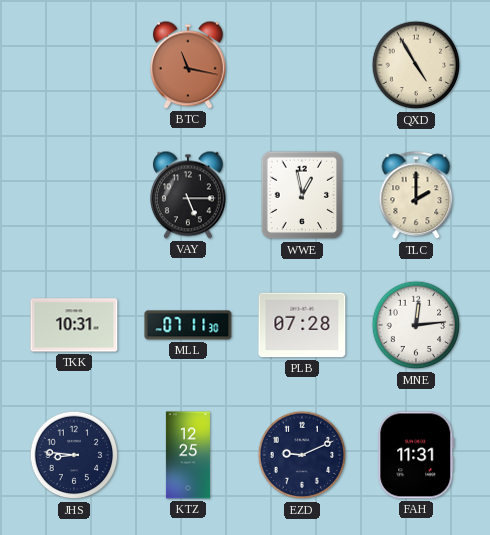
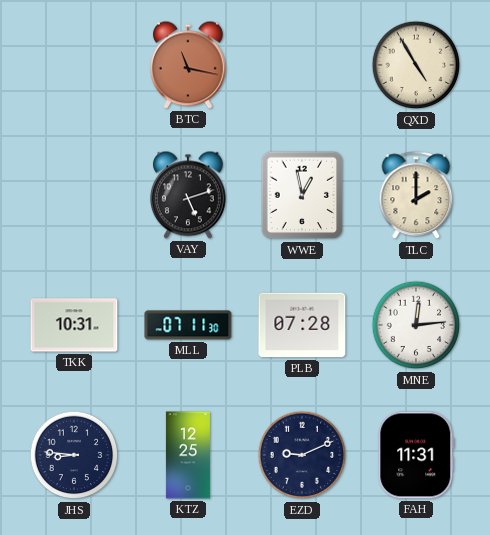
VAY: 5:15 -> 5:12
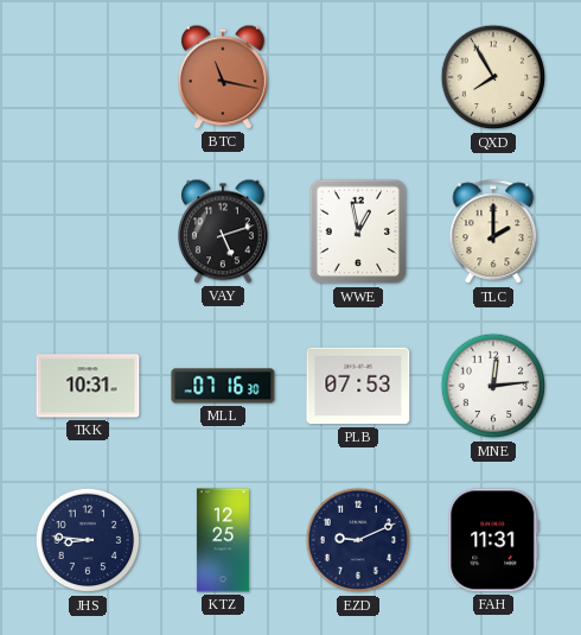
QXD: 4:55 -> 7:55
MLL: 07:11 -> 07:16
PLB: 07:28 -> 07:53
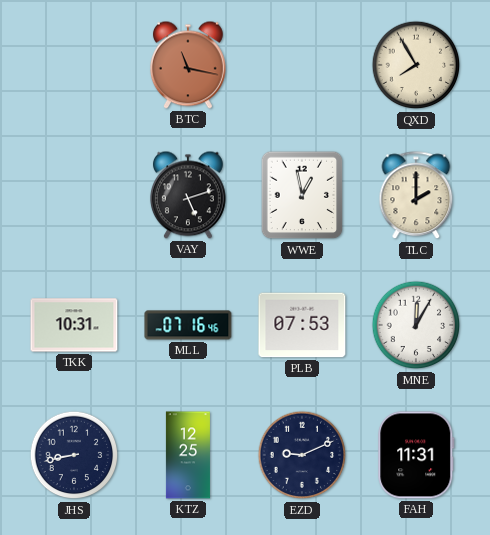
MLL: 07:16:30 -> 07:16:46
MNE: 12:14 -> 12:05
JHS: 8:46 -> 8:43
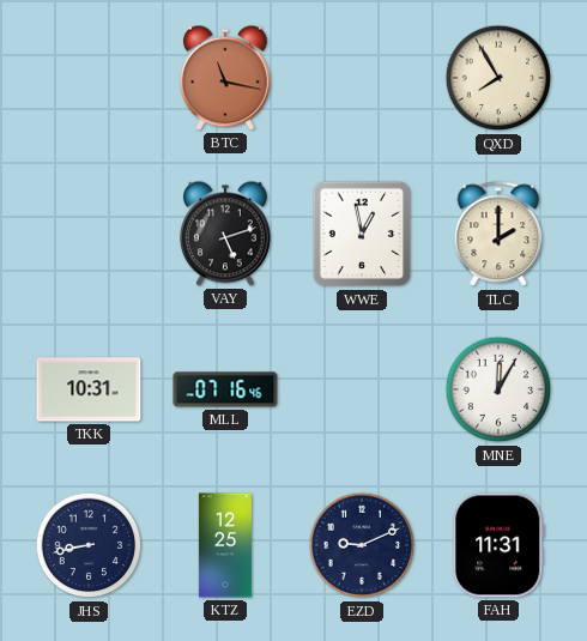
PLB: 07:53 -> none
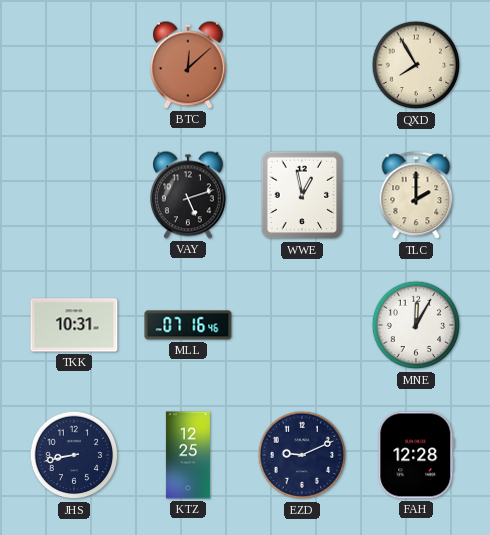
BTC: 11:17 -> 12:08
FAH: 11:31 -> 12:28
